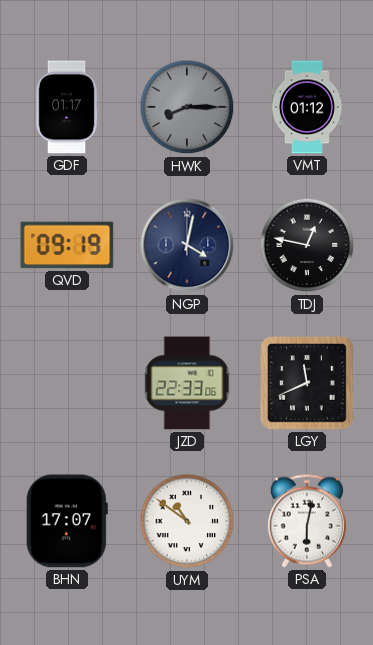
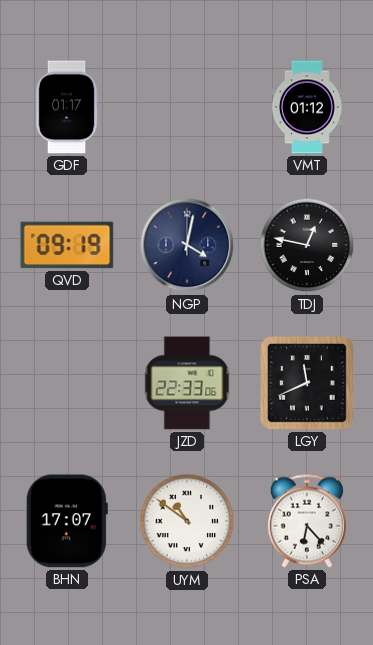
HWK: 8:15 -> none
PSA: 6:02 -> 6:23
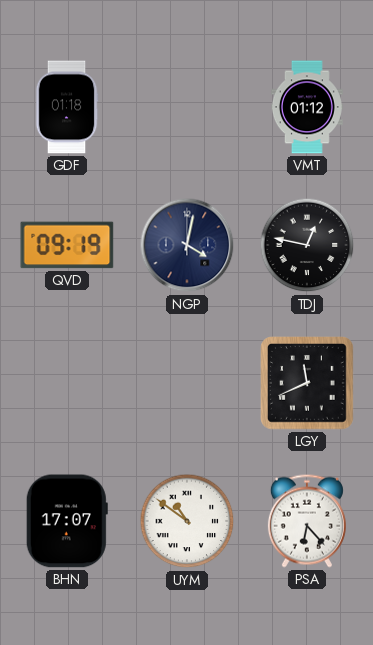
GDF: 01:17 -> 01:18
JZD: 22:33 -> none
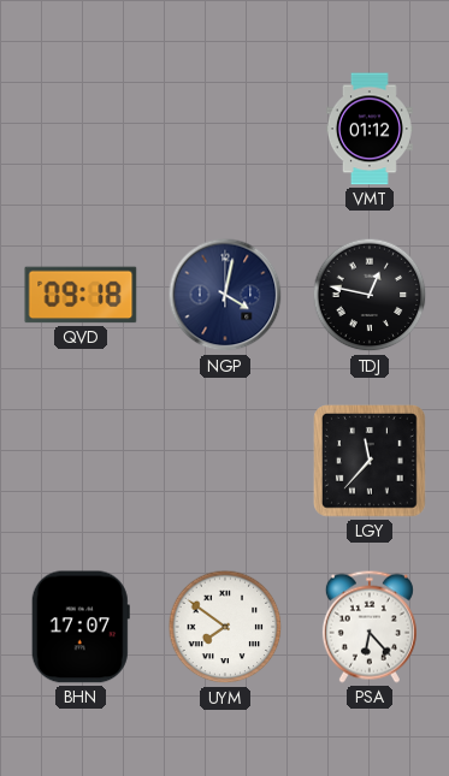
GDF: 01:18 -> none
QVD: 09:19 -> 09:18
LGY: 11:41 -> 11:37
UYM: 10:51 -> 7:51
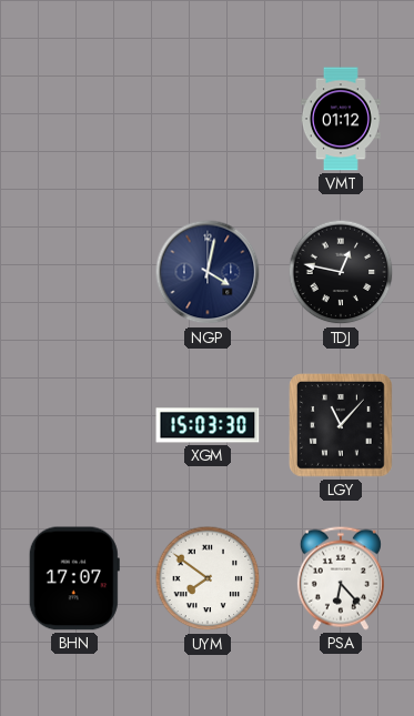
QVD: 09:18 -> none
XGM: none -> 15:03
LGY: 11:37 -> 11:07
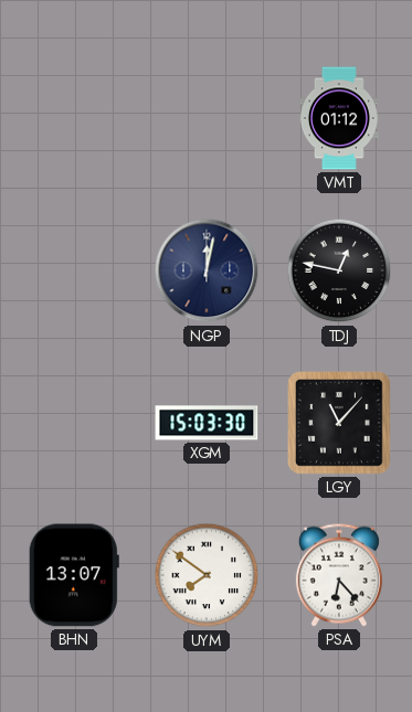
NGP: 4:02 -> 12:02
BHN: 17:07 -> 13:07
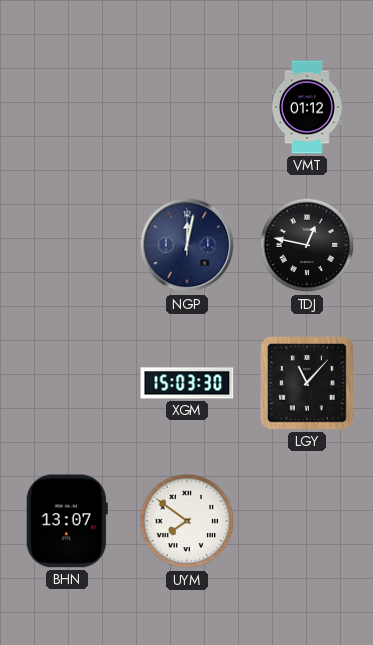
PSA: 6:23 -> none
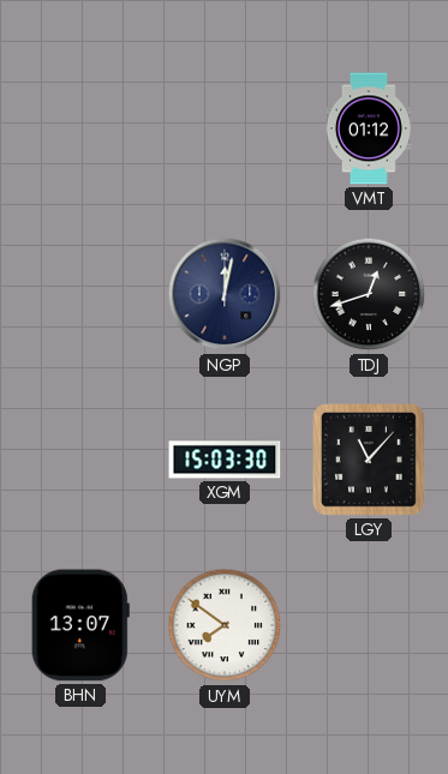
TDJ: 12:47 -> 12:42
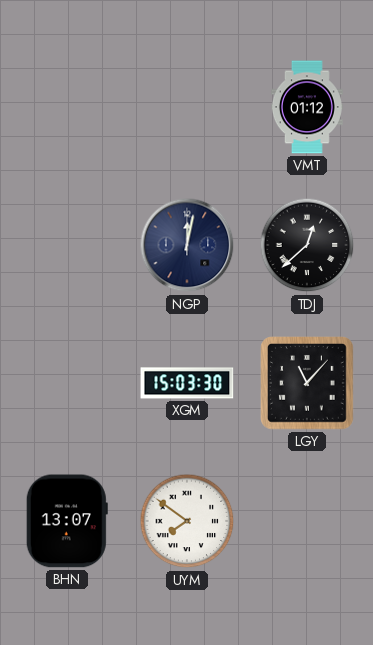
TDJ: 12:42 -> 12:38
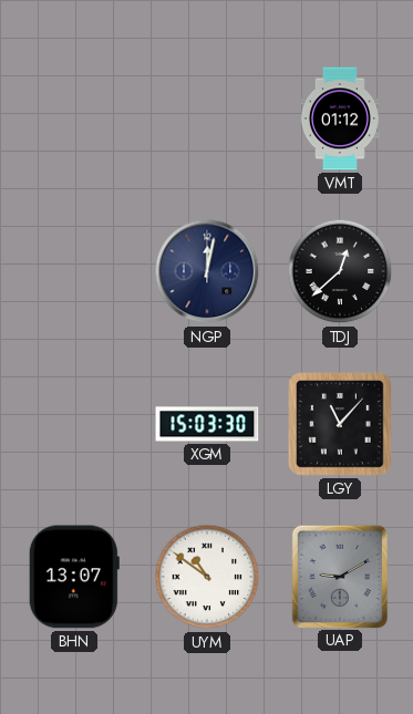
UYM: 7:51 -> 10:51
UAP: none -> 9:10
